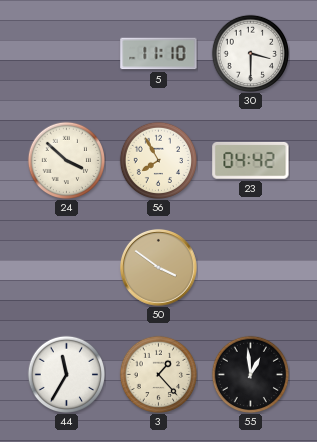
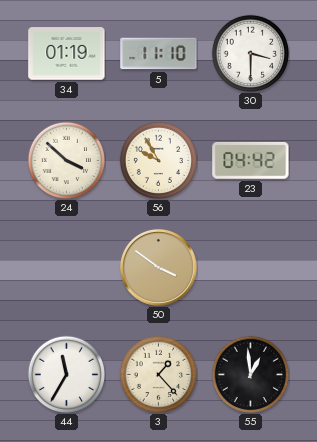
34: none -> 01:19
56: 7:55 -> 9:55
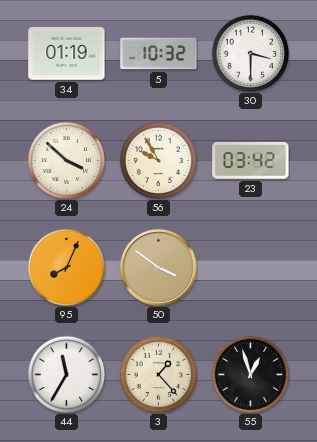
5: 11:10 -> 10:32
23: 04:42 -> 03:42
95: none -> 8:04
55: 12:59 -> 12:57
